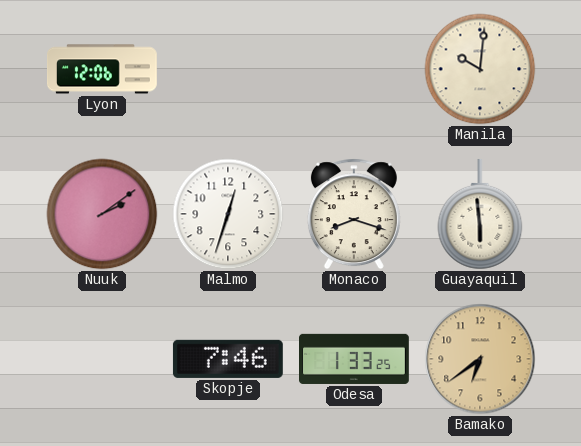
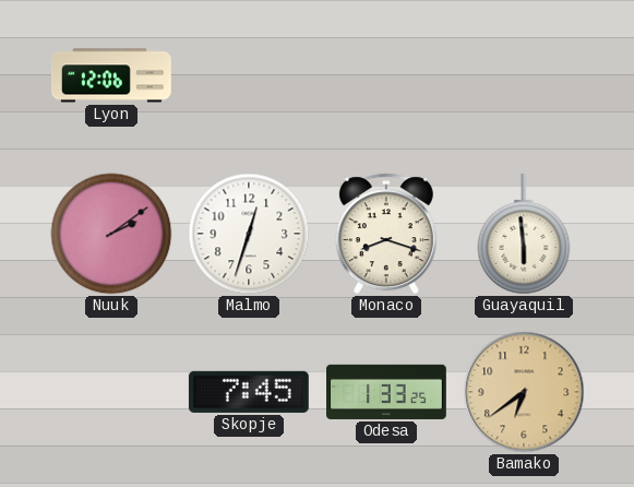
Manila: 10:01 -> none
Skopje: 7:46 -> 7:45
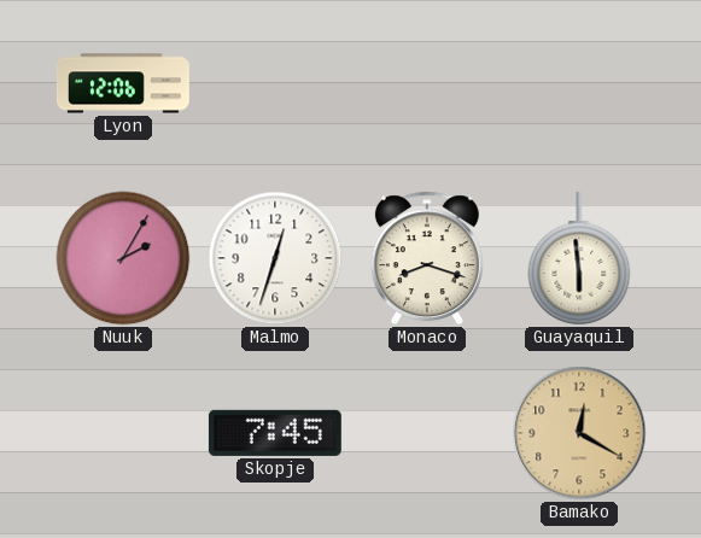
Nuuk: 2:09 -> 2:05
Odesa: 1:33 -> none
Bamako: 6:39 -> 12:20
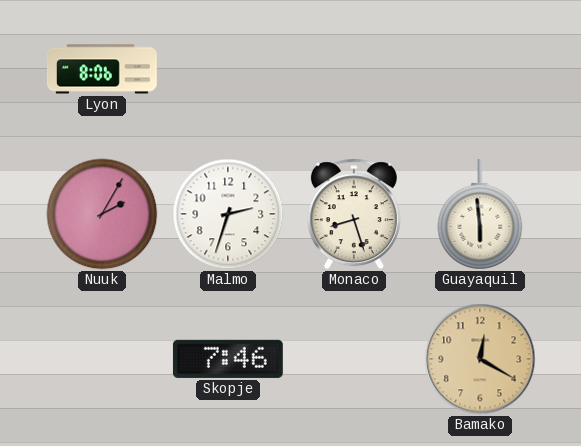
Lyon: 12:06 -> 8:06
Malmo: 12:33 -> 2:33
Monaco: 8:18 -> 8:27
Skopje: 7:45 -> 7:46
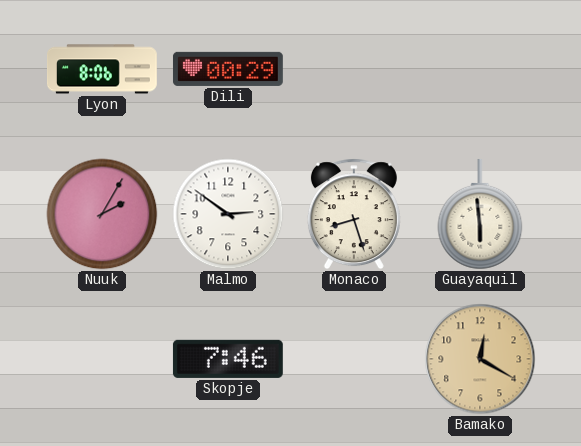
Dili: none -> 00:29
Malmo: 2:33 -> 2:51
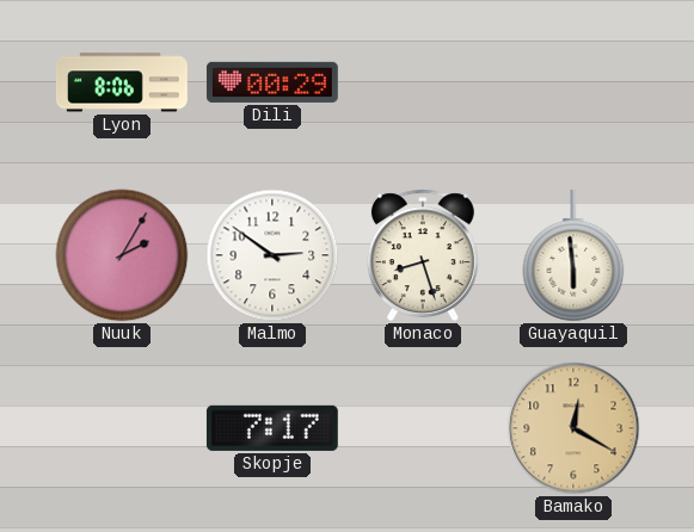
Skopje: 7:46 -> 7:17
